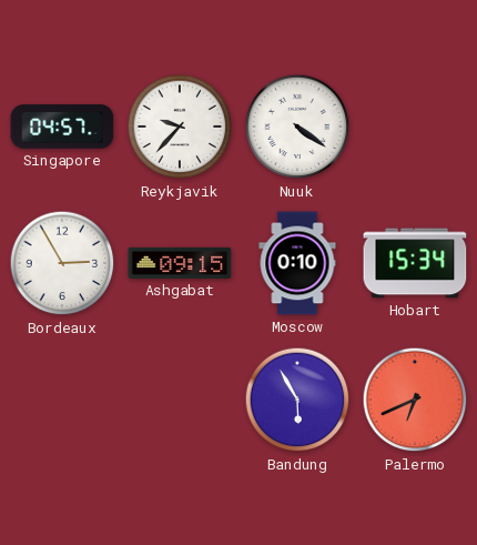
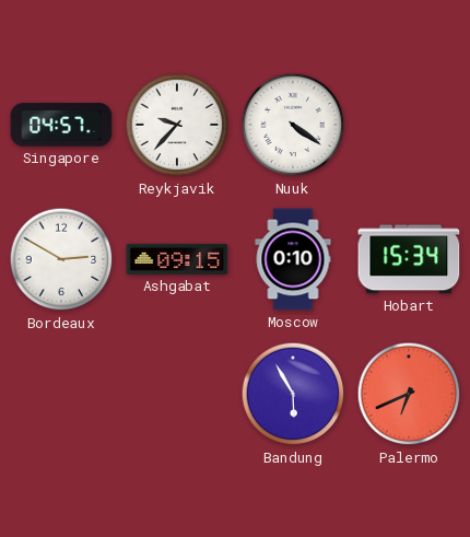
Bordeaux: 2:55 -> 2:50
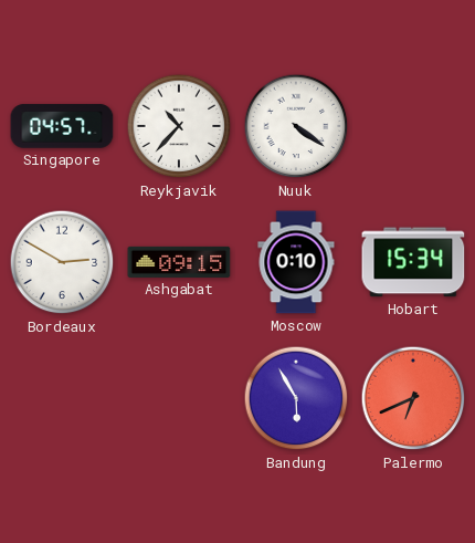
Reykjavik: 9:37 -> 10:37
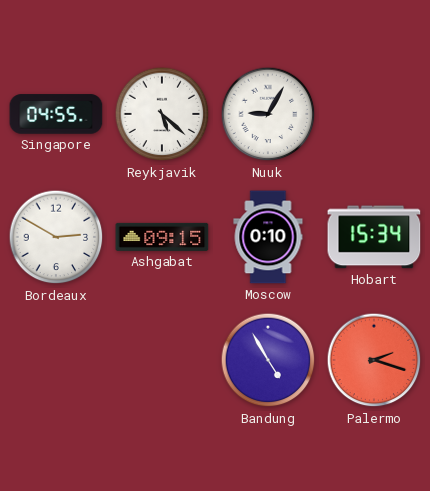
Singapore: 04:57 -> 04:55
Reykjavik: 10:37 -> 5:22
Nuuk: 4:21 -> 9:05
Bandung: 5:55 -> 4:55
Palermo: 6:41 -> 2:18
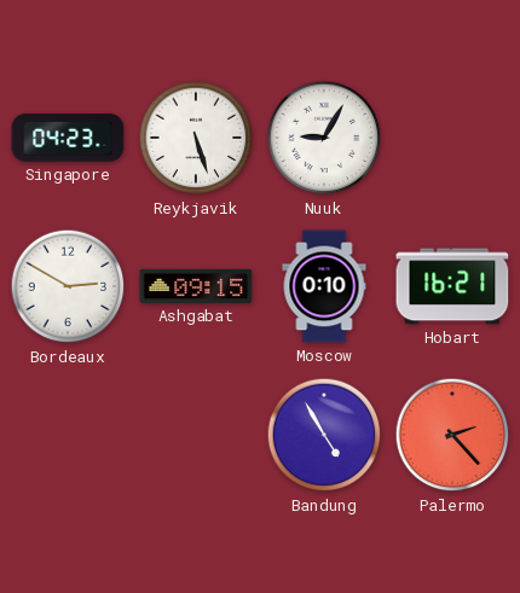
Singapore: 04:55 -> 04:23
Reykjavik: 5:22 -> 5:27
Hobart: 15:34 -> 16:21
Palermo: 2:18 -> 2:23
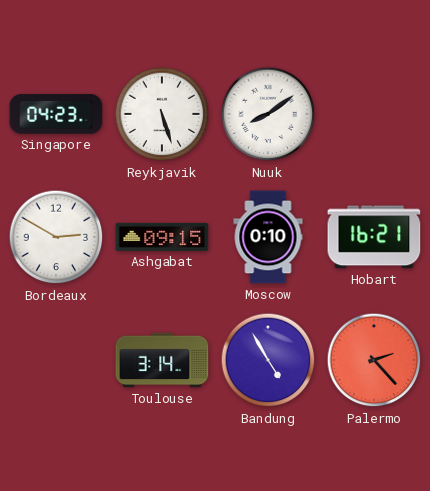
Nuuk: 9:05 -> 8:09
Toulouse: none -> 3:14
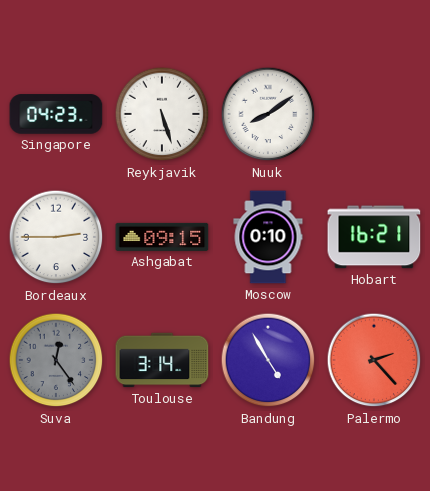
Bordeaux: 2:50 -> 2:45
Suva: none -> 12:24
